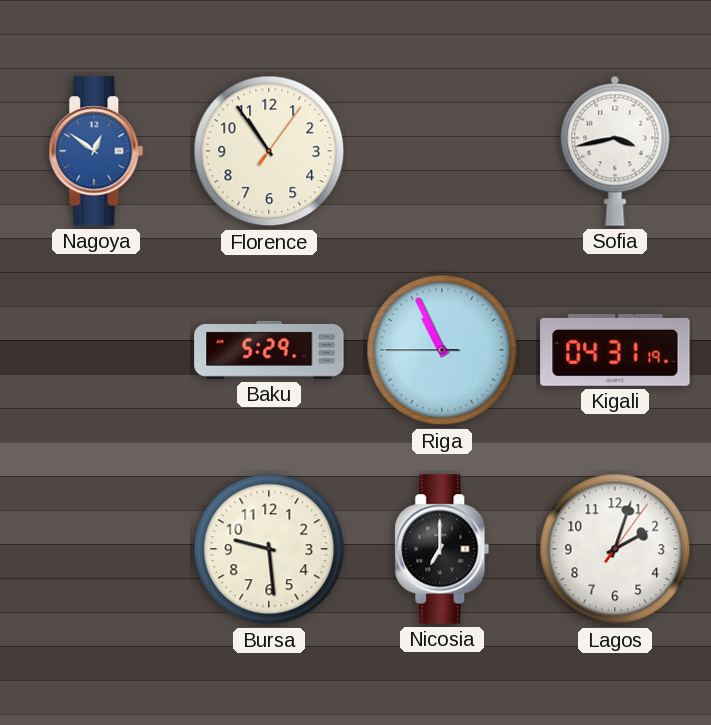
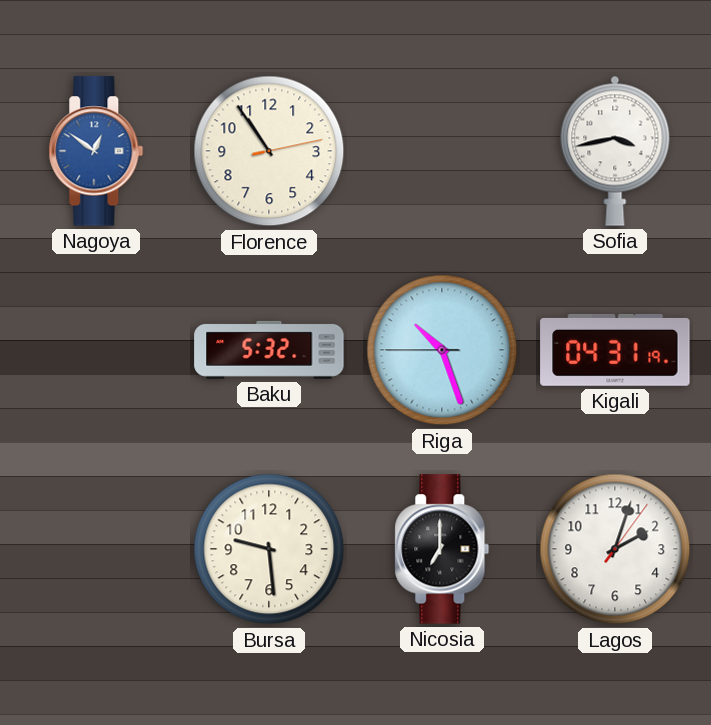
Florence: 10:54:06 -> 10:54:13
Baku: 5:29 -> 5:32
Riga: 10:55 -> 10:26
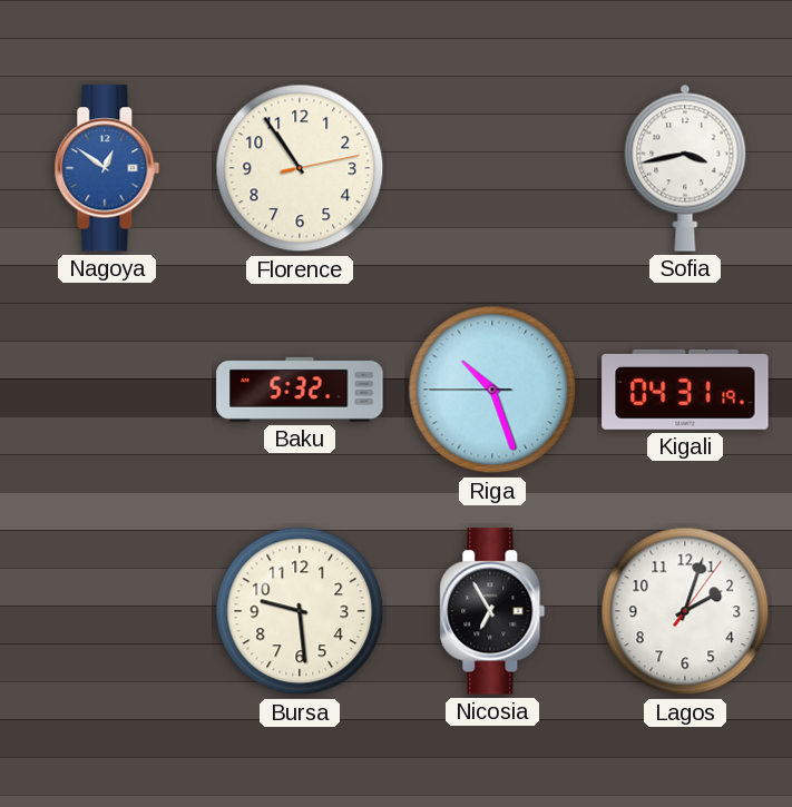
Nicosia: 7:00 -> 6:55
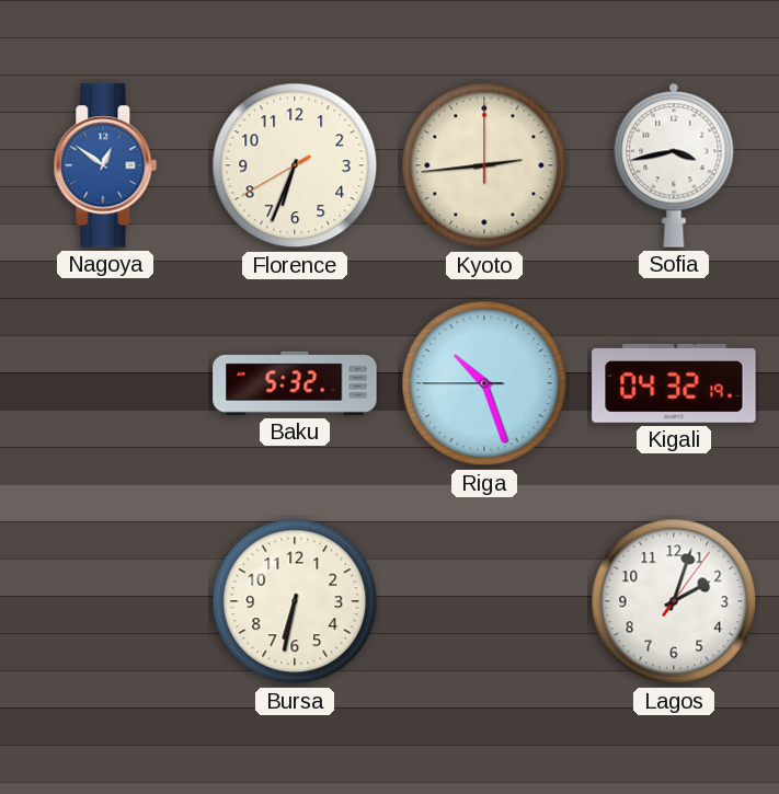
Florence: 10:54 -> 6:33
Kyoto: none -> 2:44
Kigali: 04:31 -> 04:32
Bursa: 9:29 -> 6:32
Nicosia: 6:55 -> none
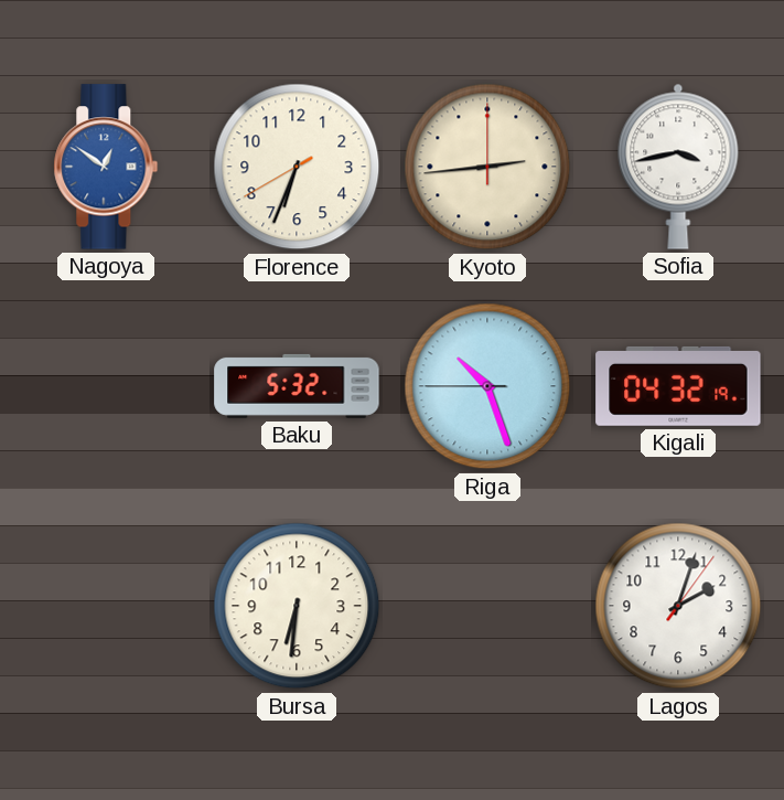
Bursa: 6:32 -> 6:31
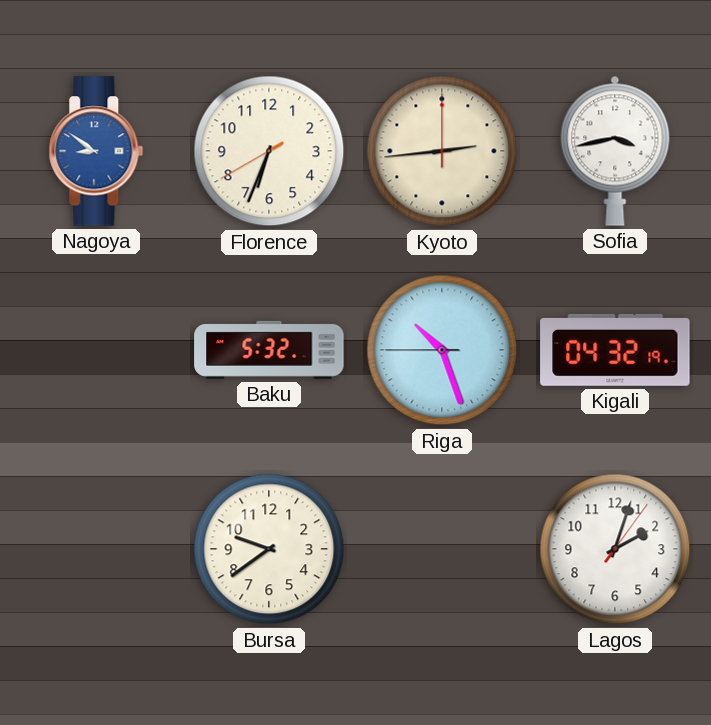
Nagoya: 12:51 -> 8:51
Bursa: 6:31 -> 9:39
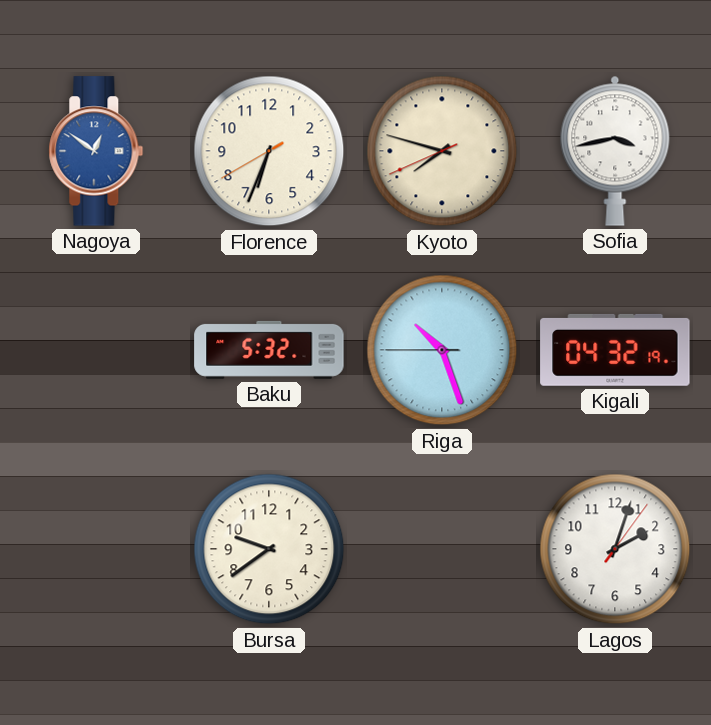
Nagoya: 8:51 -> 12:51
Kyoto: 2:44 -> 7:47
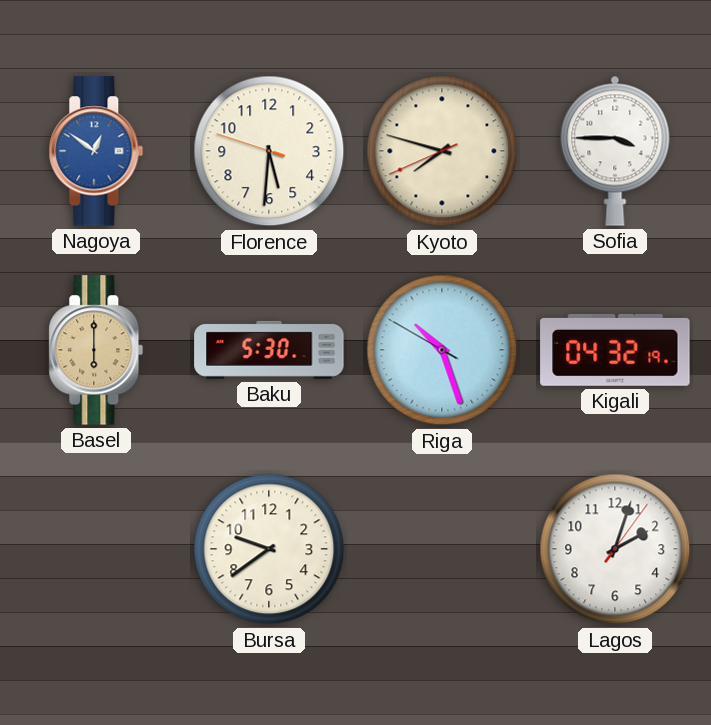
Florence: 6:33 -> 5:30
Sofia: 3:43 -> 3:45
Basel: none -> 6:00
Baku: 5:32 -> 5:30
Riga: 10:26:45 -> 10:26:50
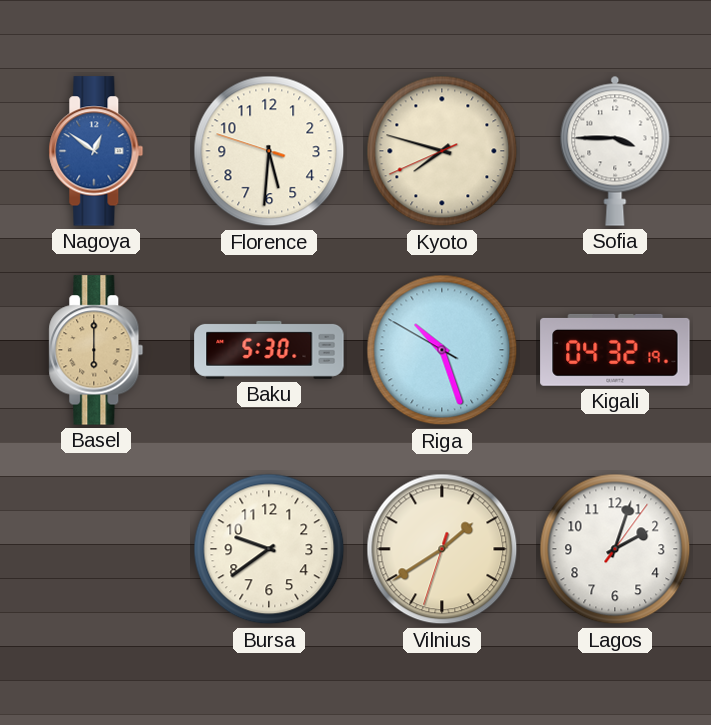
Vilnius: none -> 1:39
